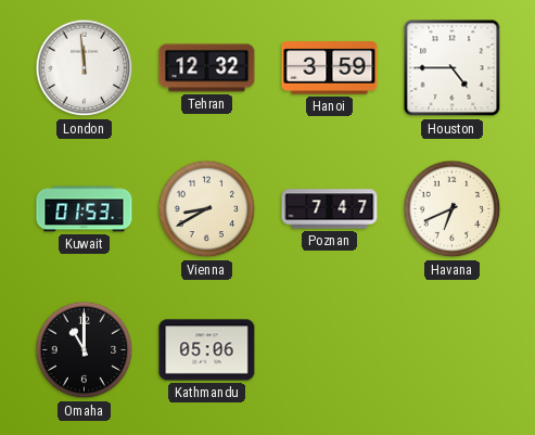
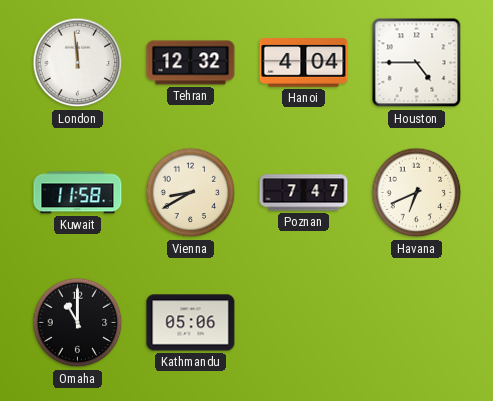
Hanoi: 3:59 -> 4:04
Kuwait: 01:53 -> 11:58
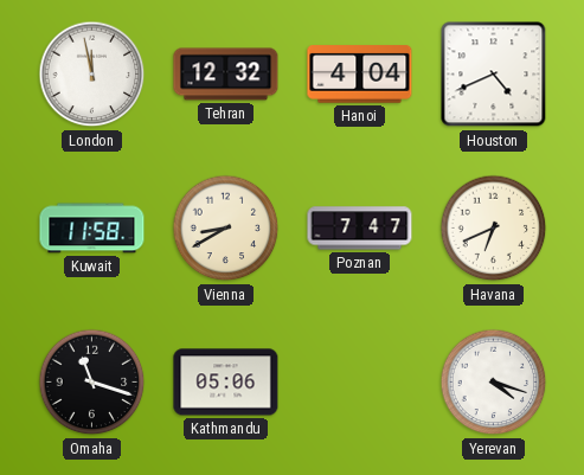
London: 11:59 -> 11:58
Houston: 4:45 -> 4:41
Omaha: 11:00 -> 11:18
Yerevan: none -> 4:18
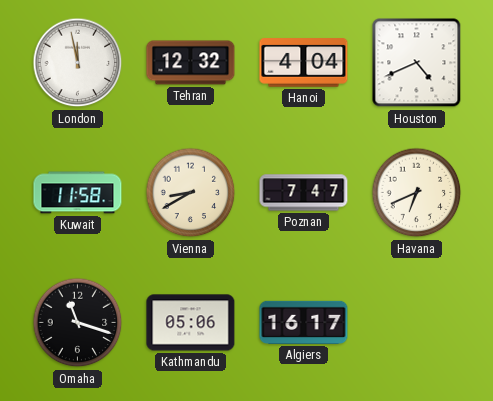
Algiers: none -> 16:17
Yerevan: 4:18 -> none
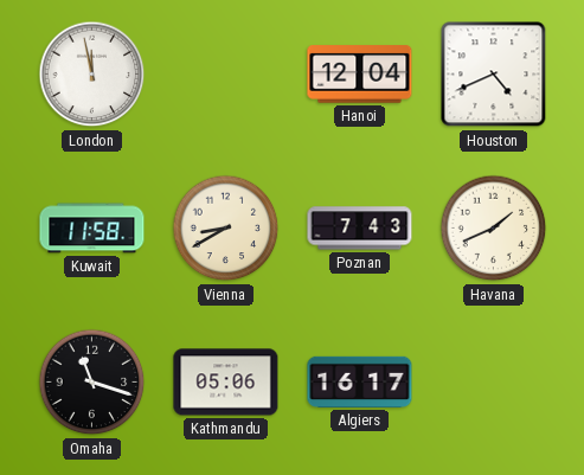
Tehran: 12:32 -> none
Hanoi: 4:04 -> 12:04
Poznan: 7:47 -> 7:43
Havana: 6:41 -> 1:41
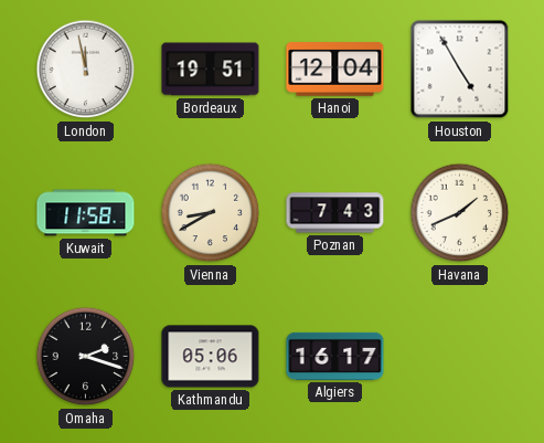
Bordeaux: none -> 19:51
Houston: 4:41 -> 4:55
Omaha: 11:18 -> 2:18
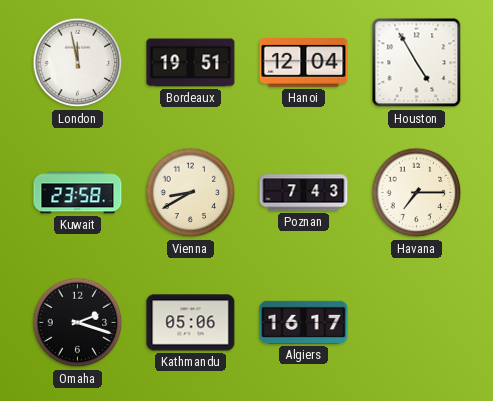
Kuwait: 11:58 -> 23:58
Havana: 1:41 -> 7:15
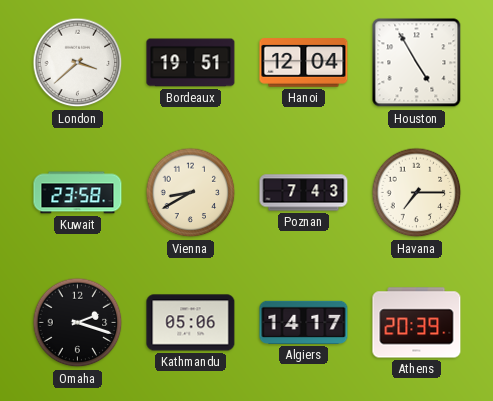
London: 11:58 -> 3:38
Algiers: 16:17 -> 14:17
Athens: none -> 20:39
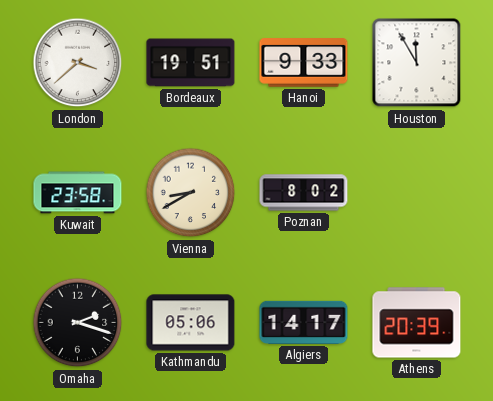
Hanoi: 12:04 -> 9:33
Houston: 4:55 -> 11:55
Poznan: 7:43 -> 8:02
Havana: 7:15 -> none
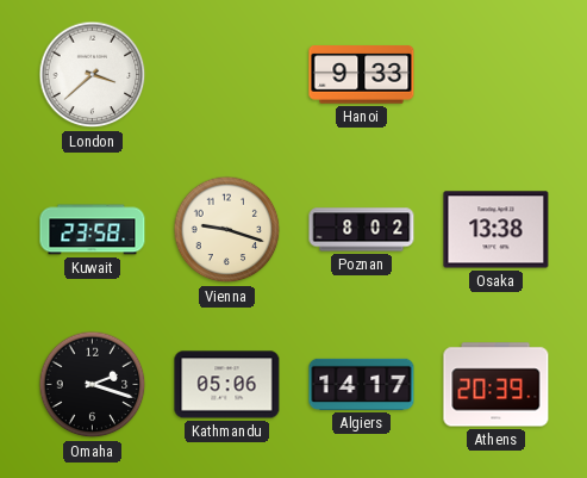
Bordeaux: 19:51 -> none
Houston: 11:55 -> none
Vienna: 8:40 -> 9:18
Osaka: none -> 13:38
